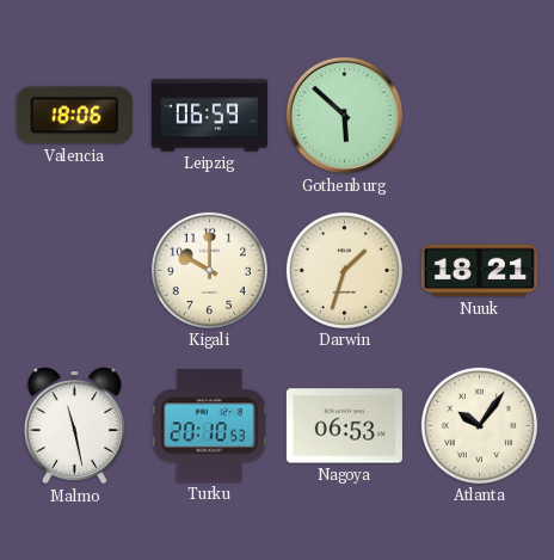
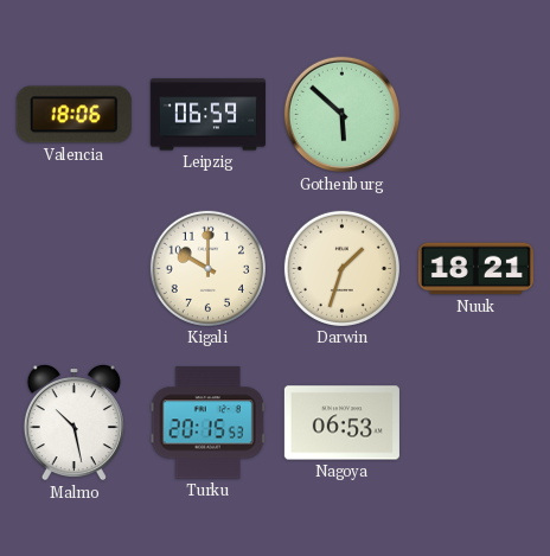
Malmo: 11:28 -> 10:28
Turku: 20:10 -> 20:15
Atlanta: 10:06 -> none
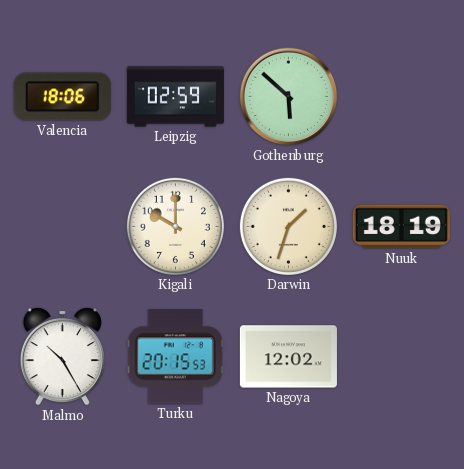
Leipzig: 06:59 -> 02:59
Nuuk: 18:21 -> 18:19
Malmo: 10:28 -> 10:25
Nagoya: 06:53 -> 12:02
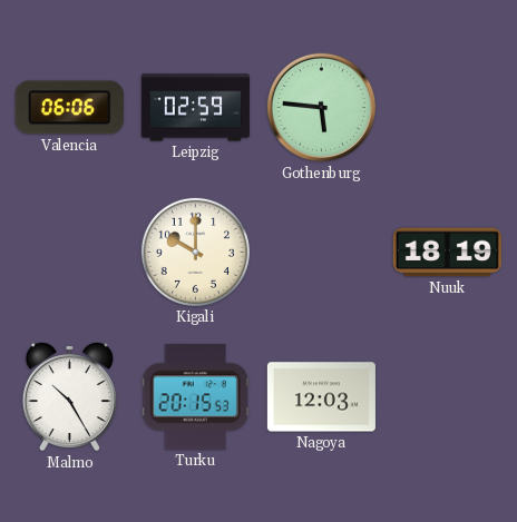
Valencia: 18:06 -> 06:06
Gothenburg: 5:52 -> 5:46
Darwin: 1:33 -> none
Nagoya: 12:02 -> 12:03
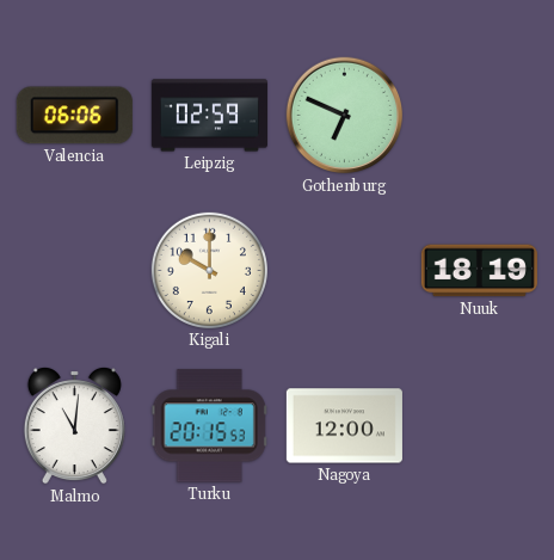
Gothenburg: 5:46 -> 6:49
Malmo: 10:25 -> 11:01
Nagoya: 12:03 -> 12:00
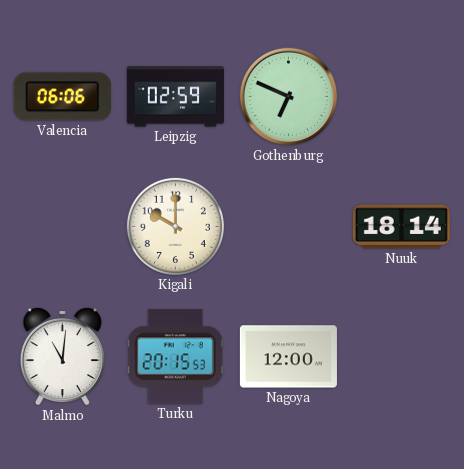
Nuuk: 18:19 -> 18:14
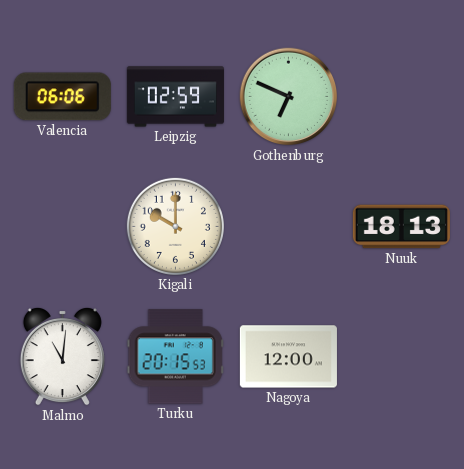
Nuuk: 18:14 -> 18:13
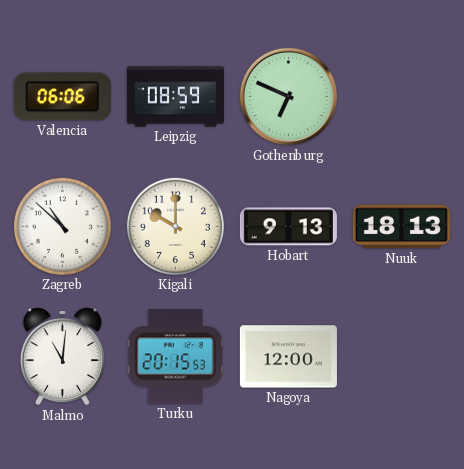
Leipzig: 02:59 -> 08:59
Zagreb: none -> 10:52
Hobart: none -> 9:13
